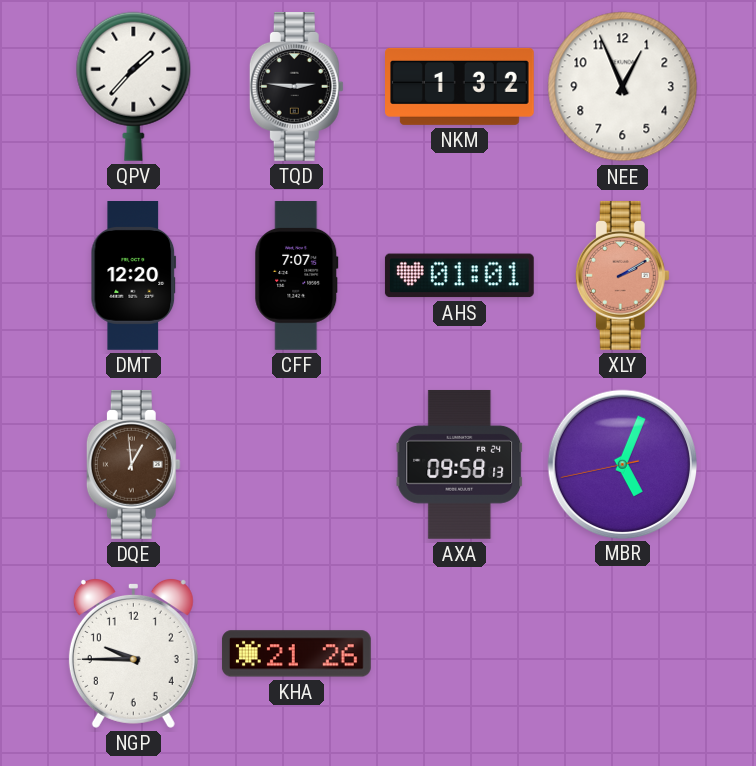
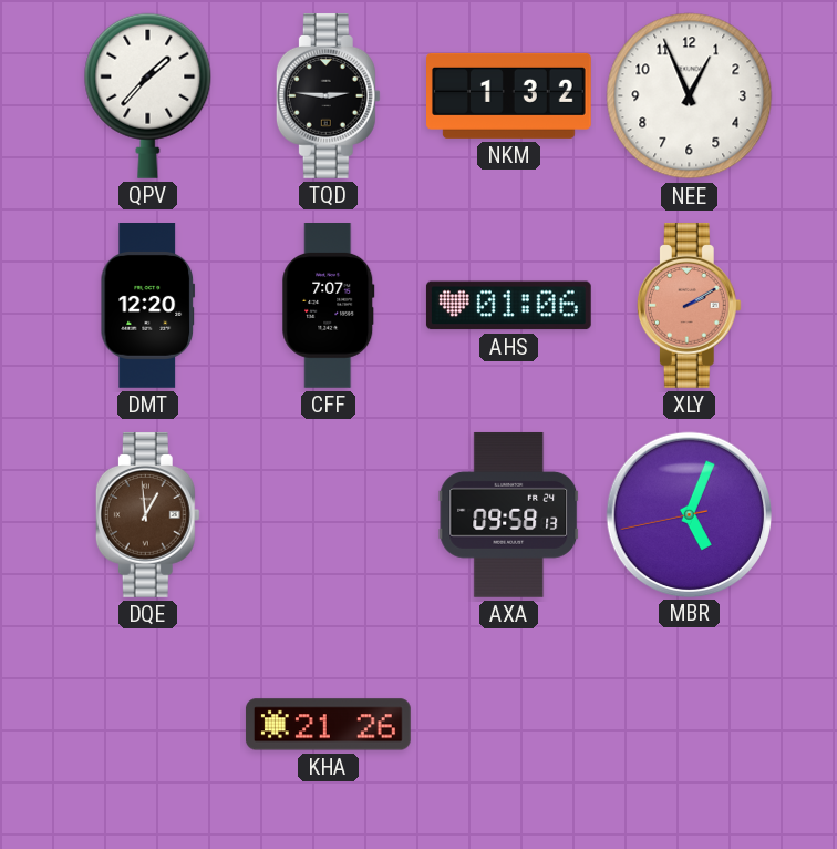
AHS: 01:01 -> 01:06
NGP: 9:45 -> none
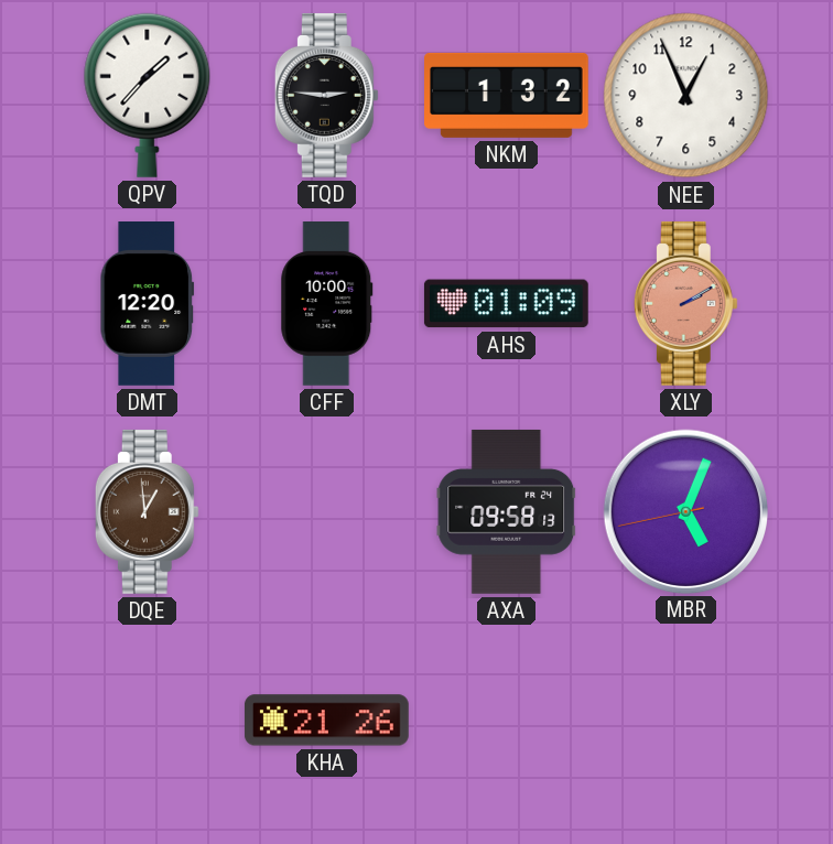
CFF: 7:07 -> 10:00
AHS: 01:06 -> 01:09
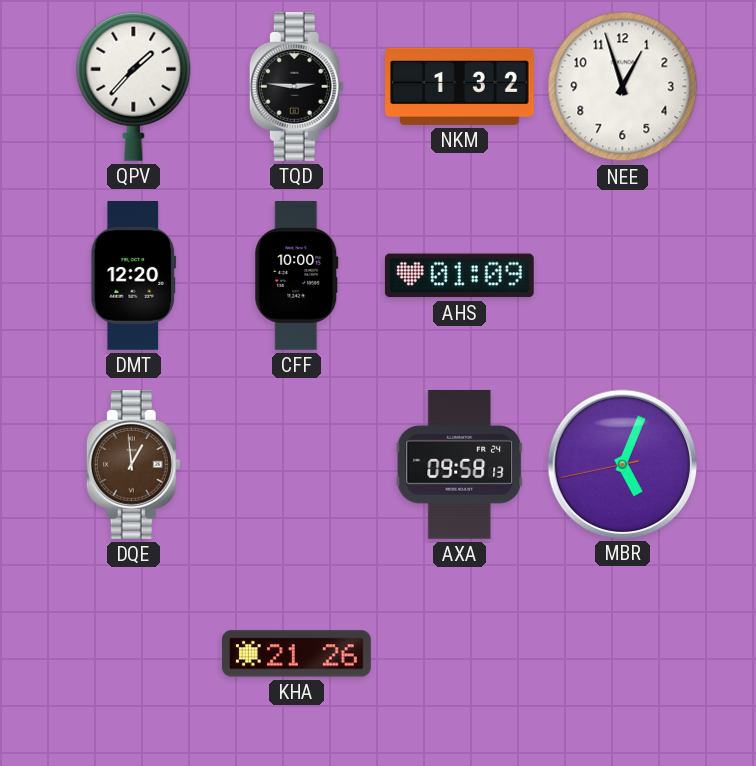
NEE: 12:56 -> 12:57
XLY: 2:10 -> none
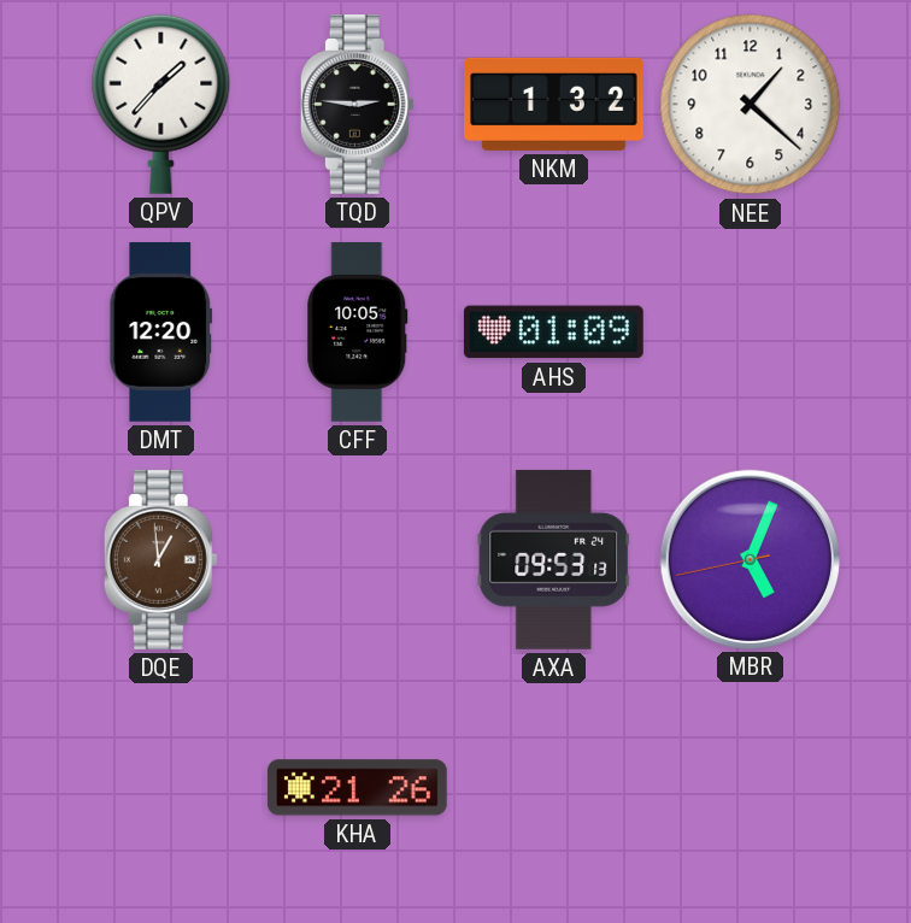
NEE: 12:57 -> 1:22
CFF: 10:00 -> 10:05
AXA: 09:58 -> 09:53
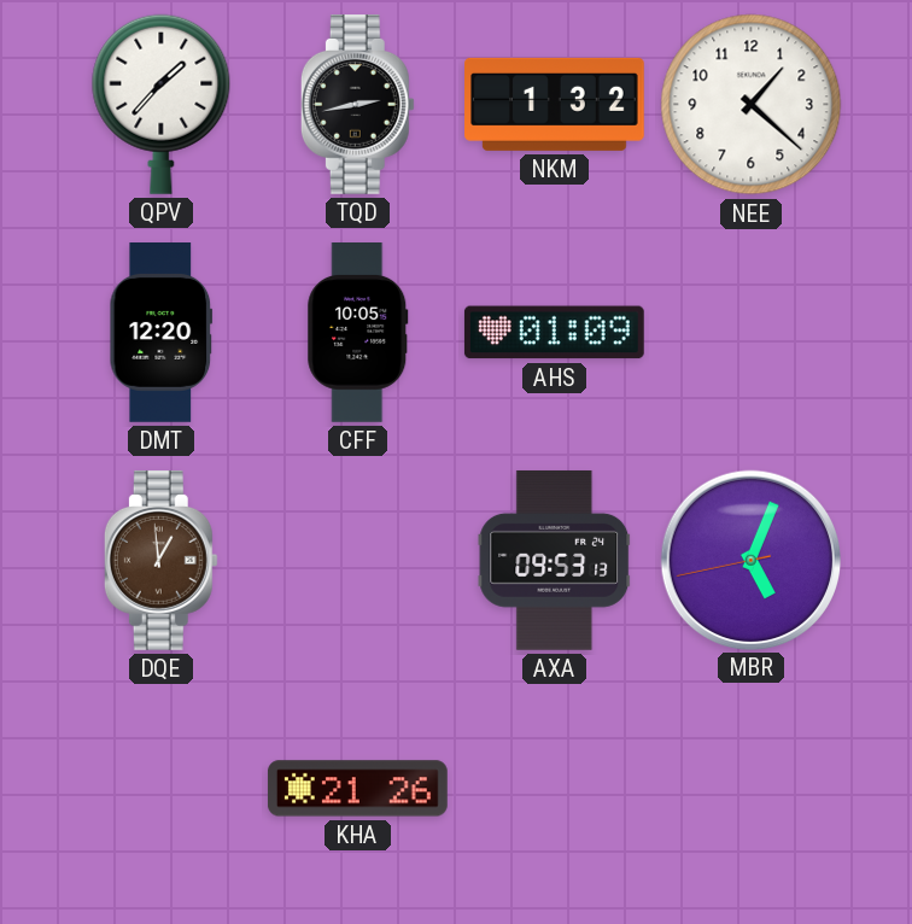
TQD: 2:46 -> 2:43
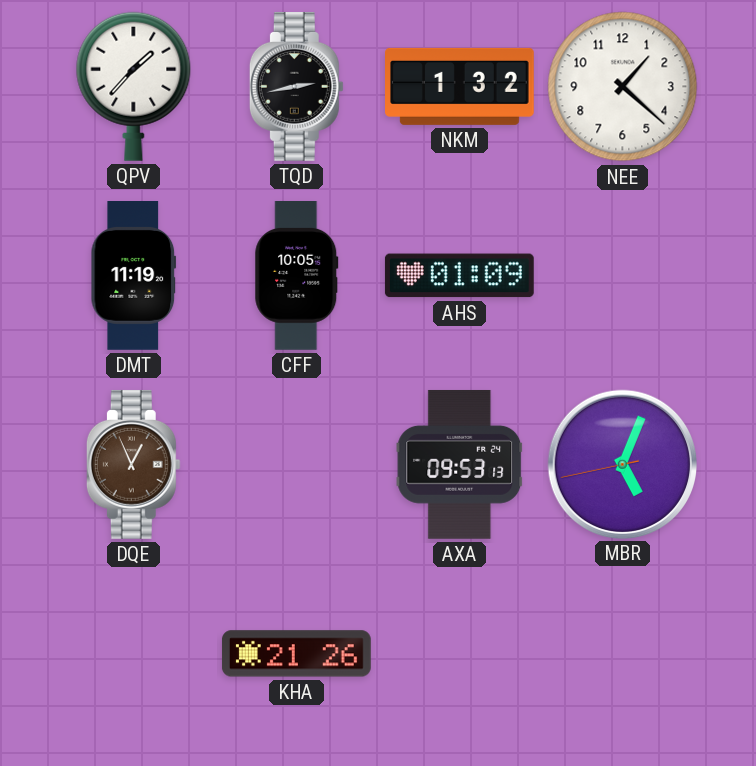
DMT: 12:20 -> 11:19
DQE: 12:59 -> 12:56
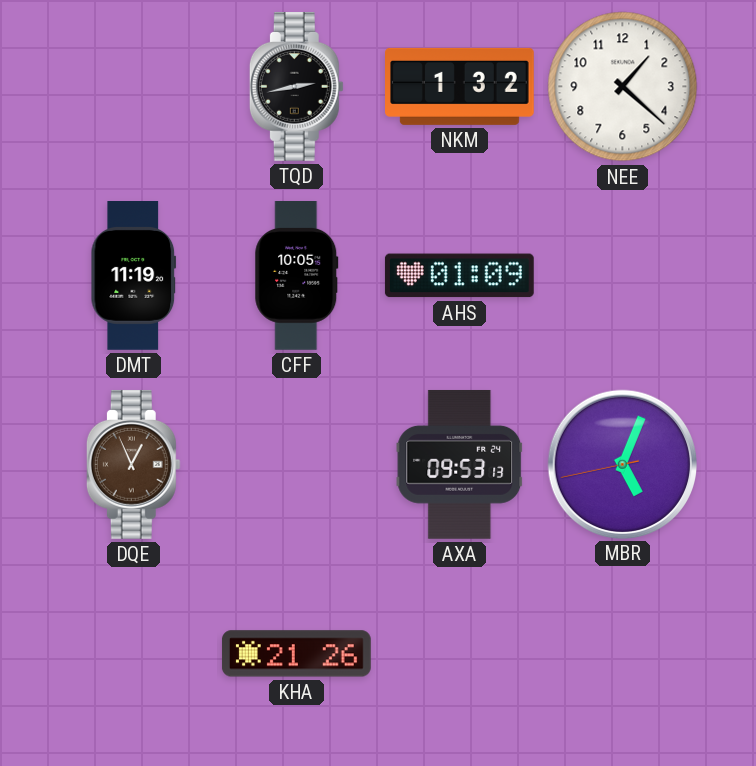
QPV: 1:37 -> none
